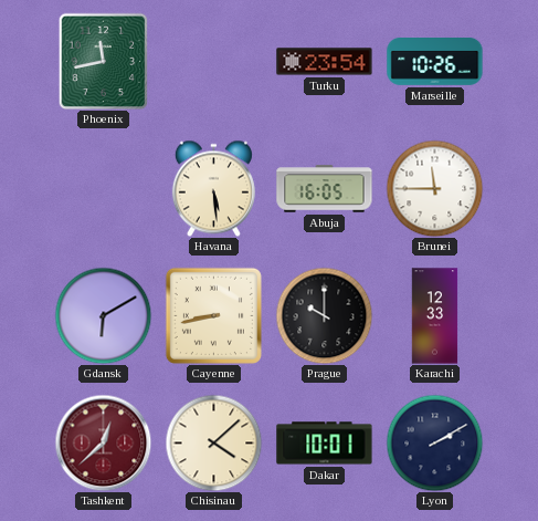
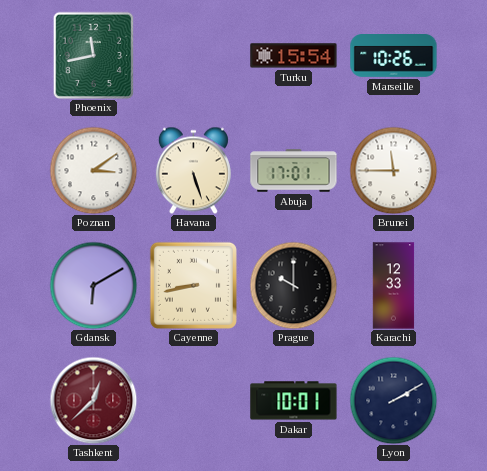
Turku: 23:54 -> 15:54
Poznan: none -> 3:09
Havana: 5:29 -> 5:27
Abuja: 16:05 -> 17:01
Chisinau: 4:08 -> none
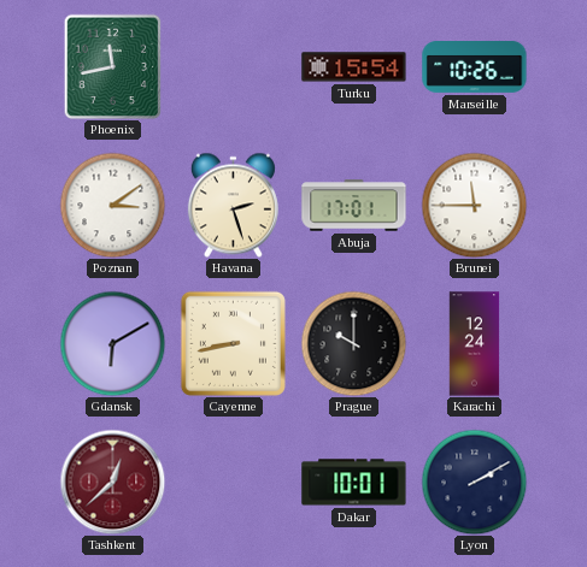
Havana: 5:27 -> 2:27
Karachi: 12:33 -> 12:24
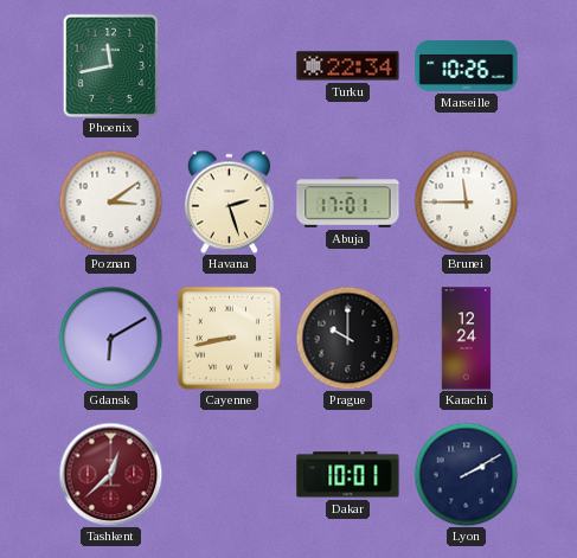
Turku: 15:54 -> 22:34
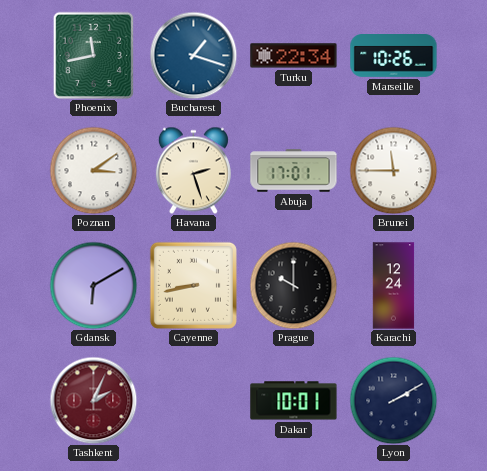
Bucharest: none -> 1:18
Tashkent: 12:38 -> 2:04
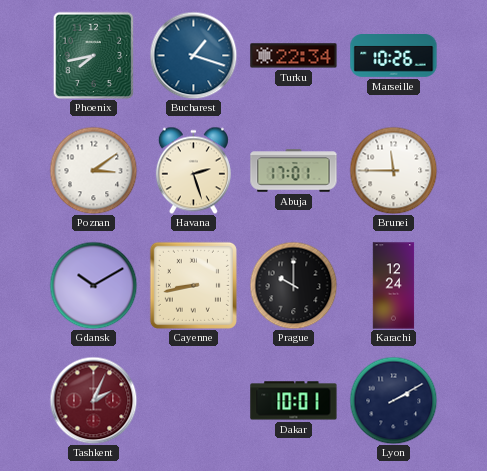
Phoenix: 11:43 -> 7:43
Gdansk: 6:10 -> 10:10
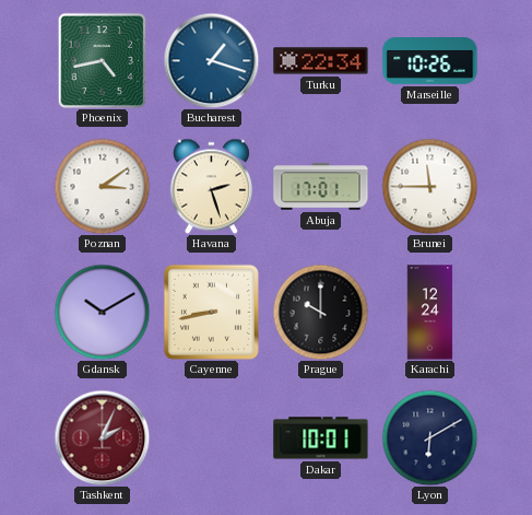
Phoenix: 7:43 -> 4:43
Lyon: 2:10 -> 6:10
